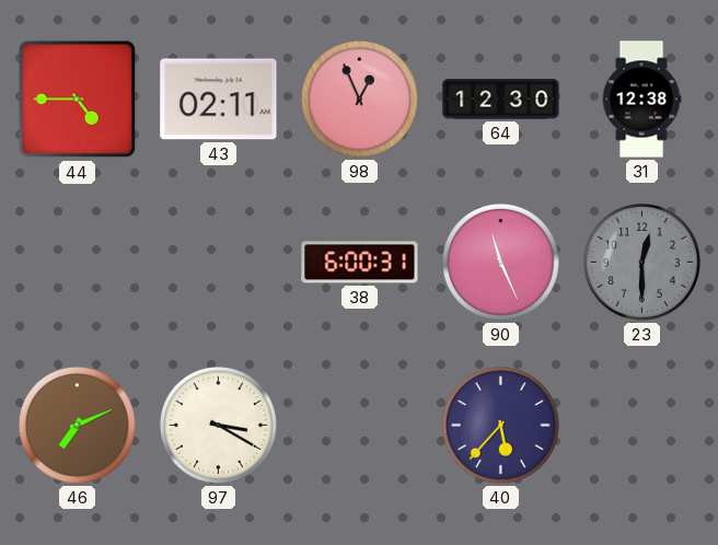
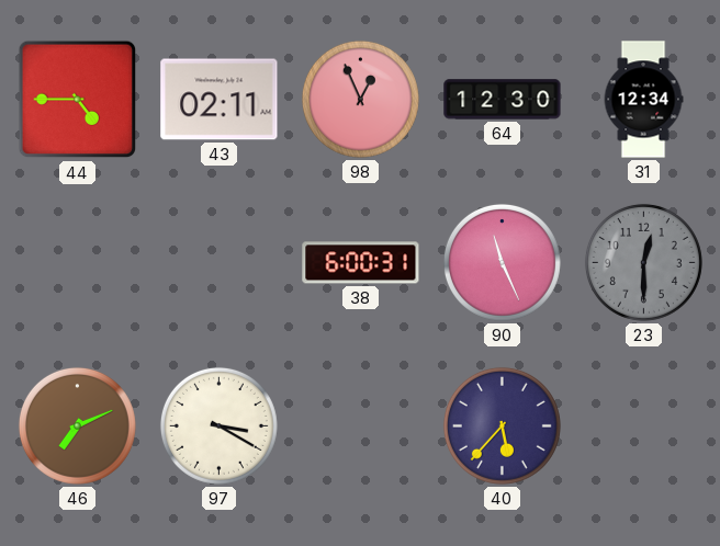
31: 12:38 -> 12:34
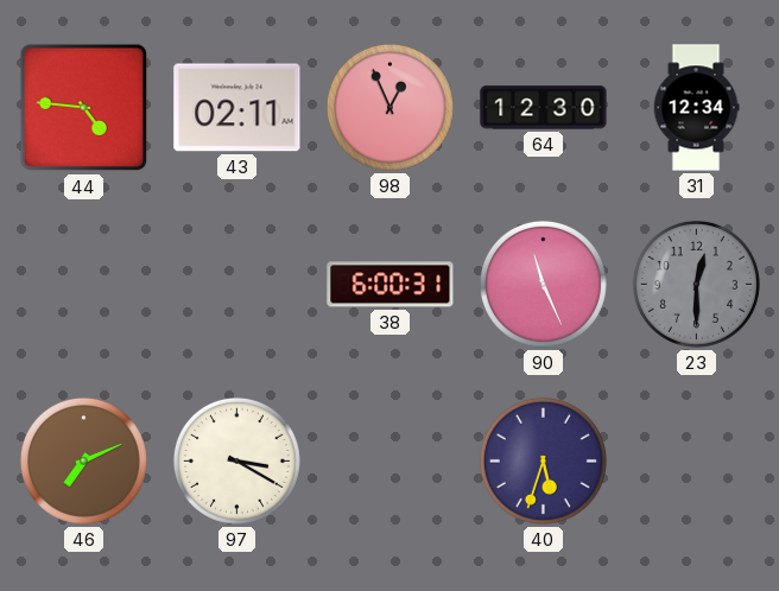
44: 4:45 -> 4:46
40: 5:37 -> 5:33
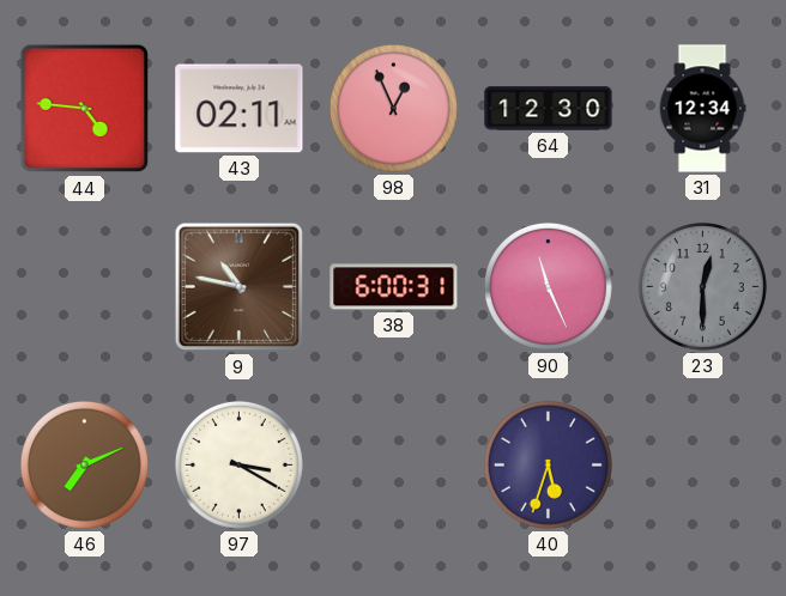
9: none -> 10:47
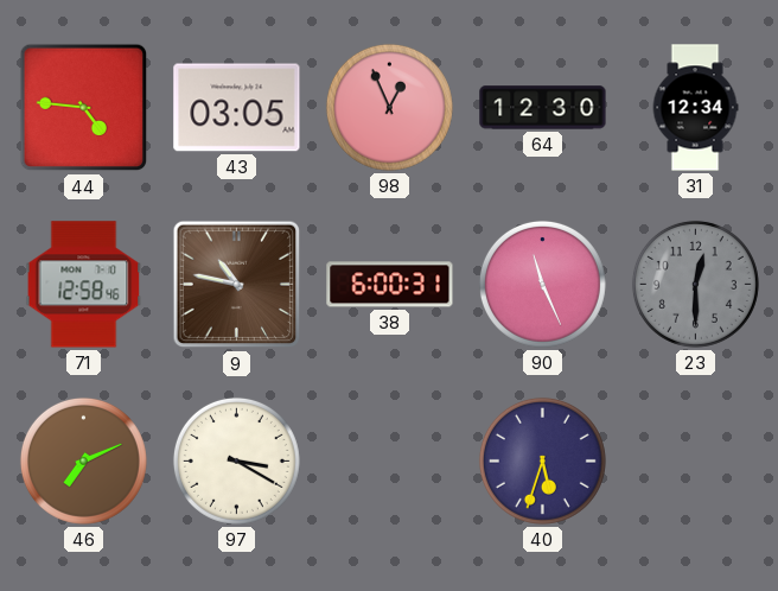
43: 02:11 -> 03:05
71: none -> 12:58
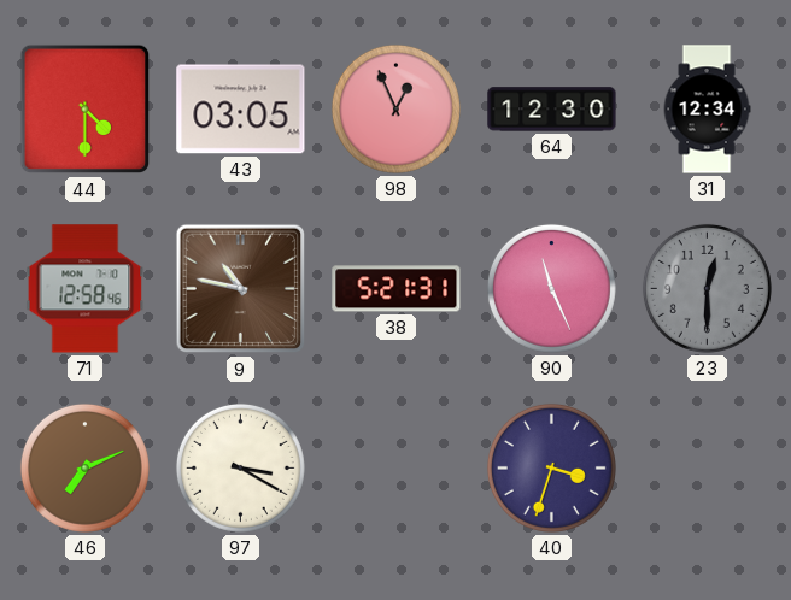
44: 4:46 -> 4:30
38: 6:00 -> 5:21
40: 5:33 -> 3:33
